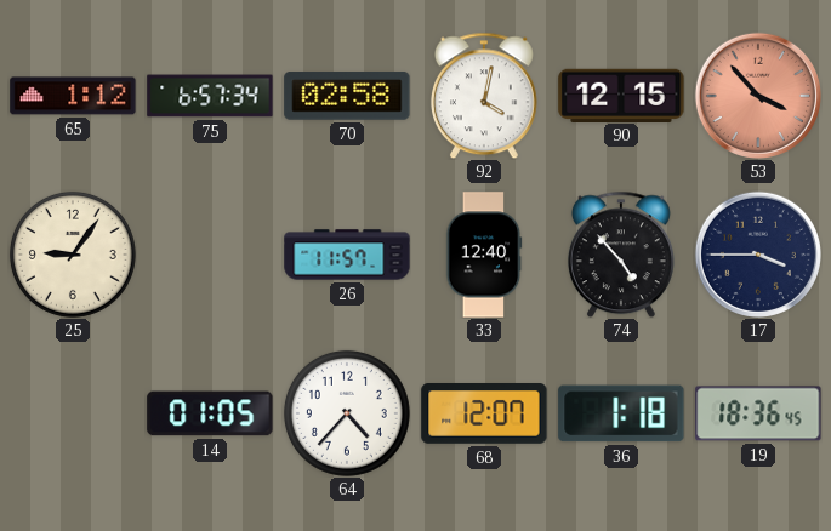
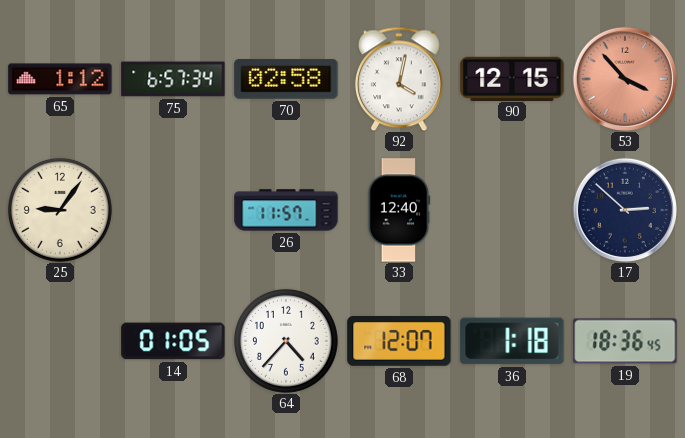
74: 4:53 -> none
17: 3:45 -> 2:52
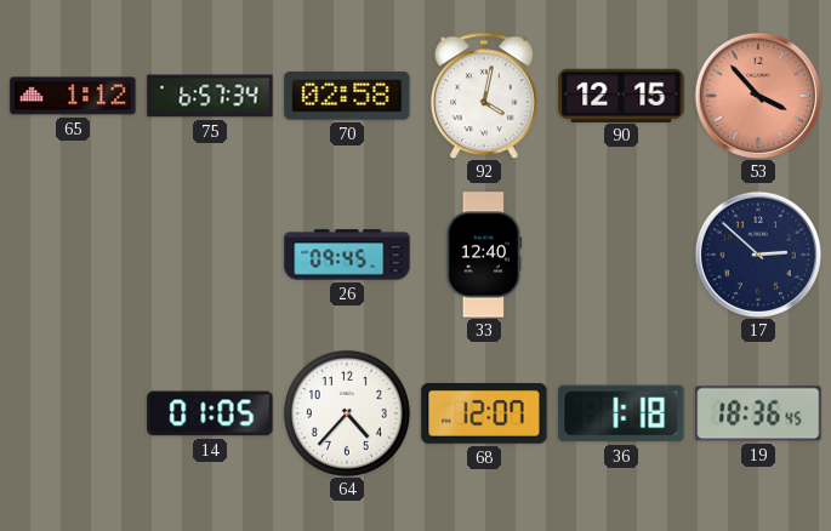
25: 9:06 -> none
26: 11:57 -> 09:45
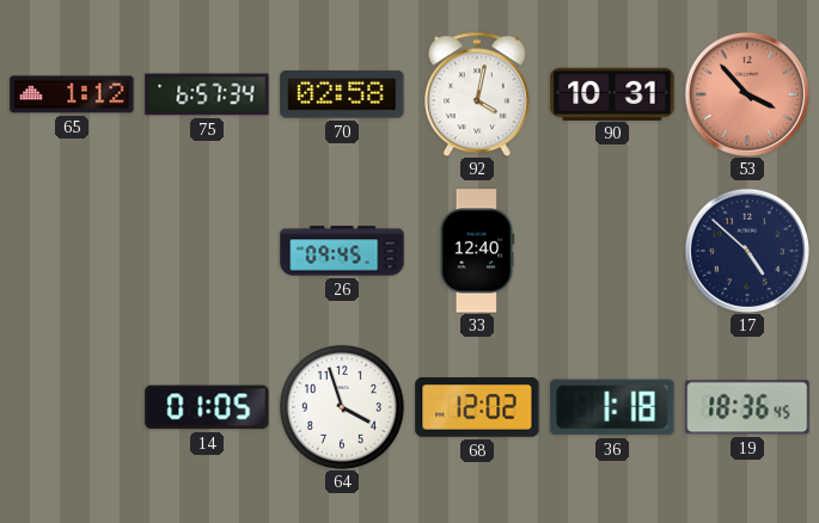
90: 12:15 -> 10:31
17: 2:52 -> 4:52
64: 4:37 -> 3:57
68: 12:07 -> 12:02
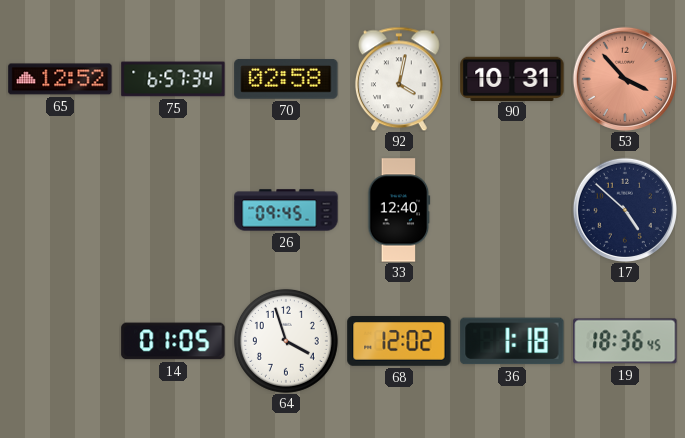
65: 1:12 -> 12:52
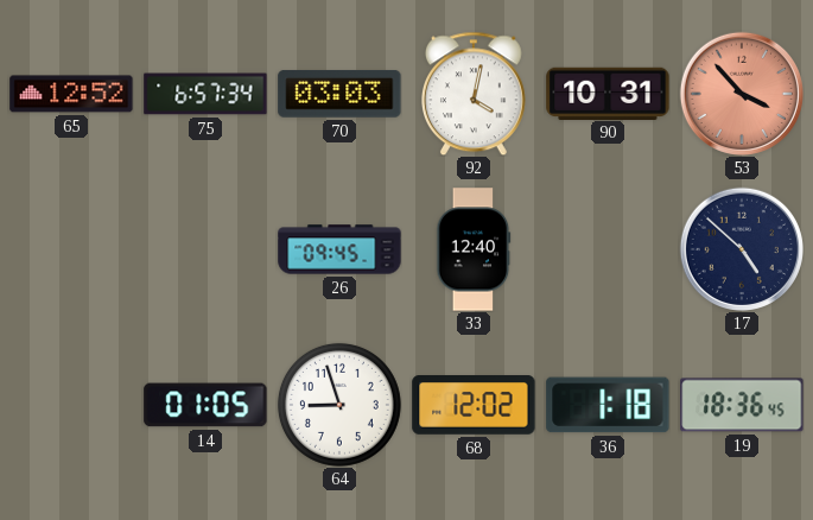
70: 02:58 -> 03:03
64: 3:57 -> 8:57
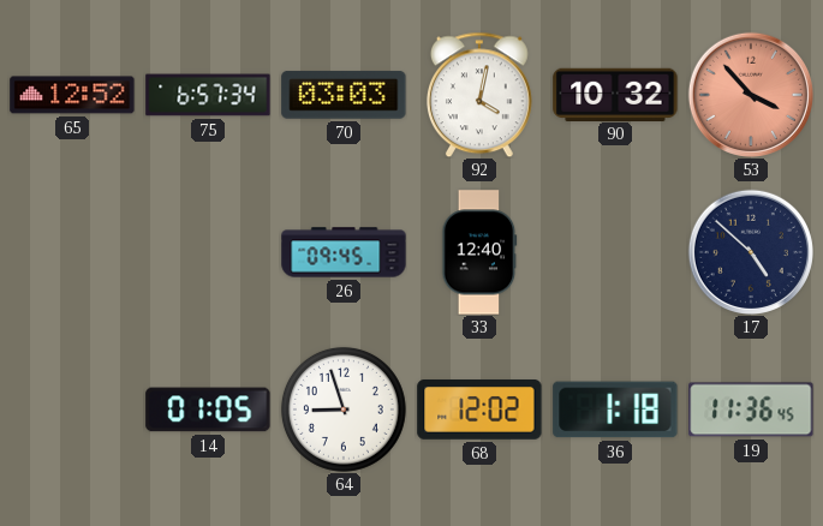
90: 10:31 -> 10:32
19: 18:36 -> 11:36
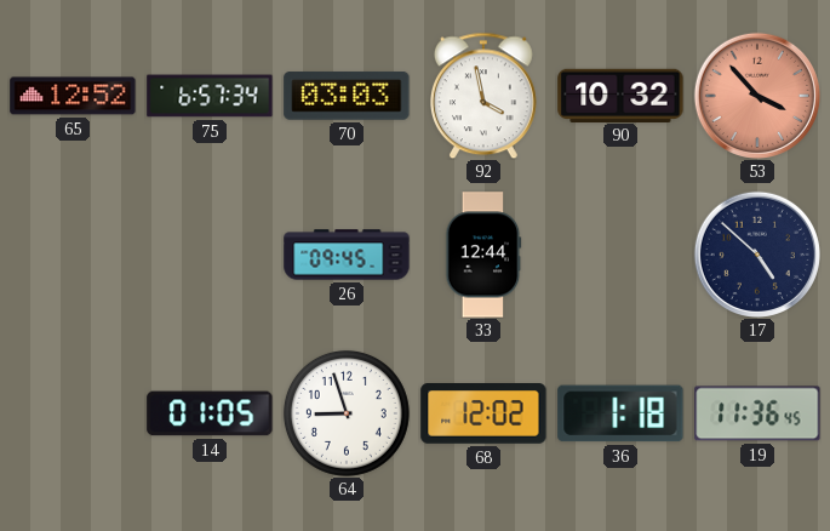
92: 4:02 -> 3:58
33: 12:40 -> 12:44
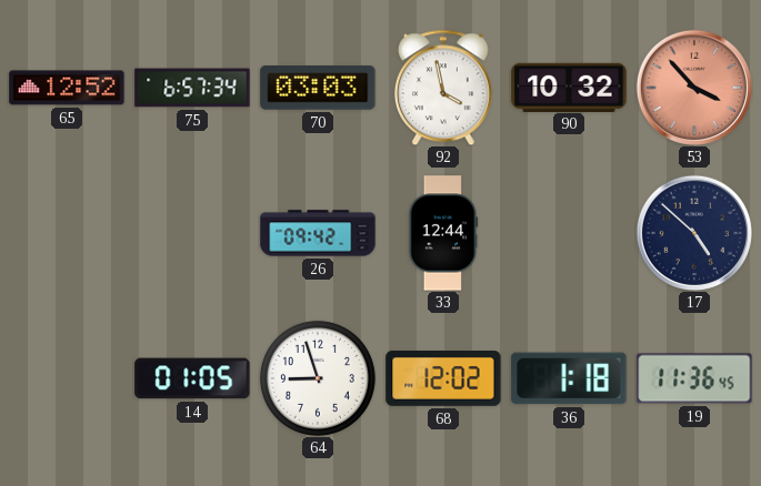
26: 09:45 -> 09:42
